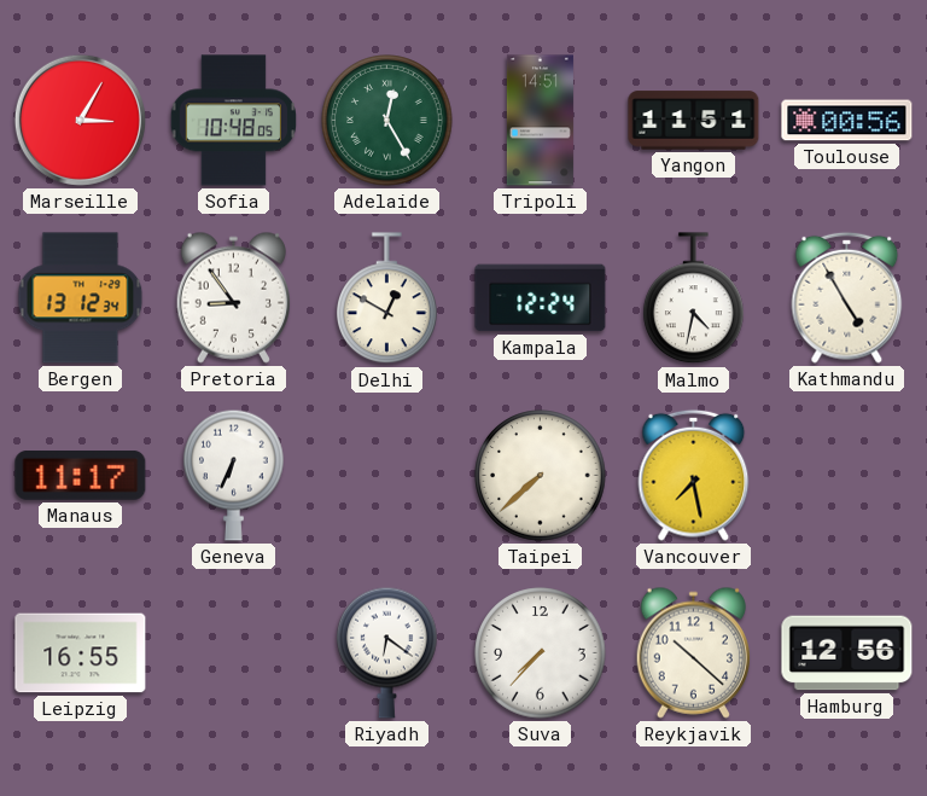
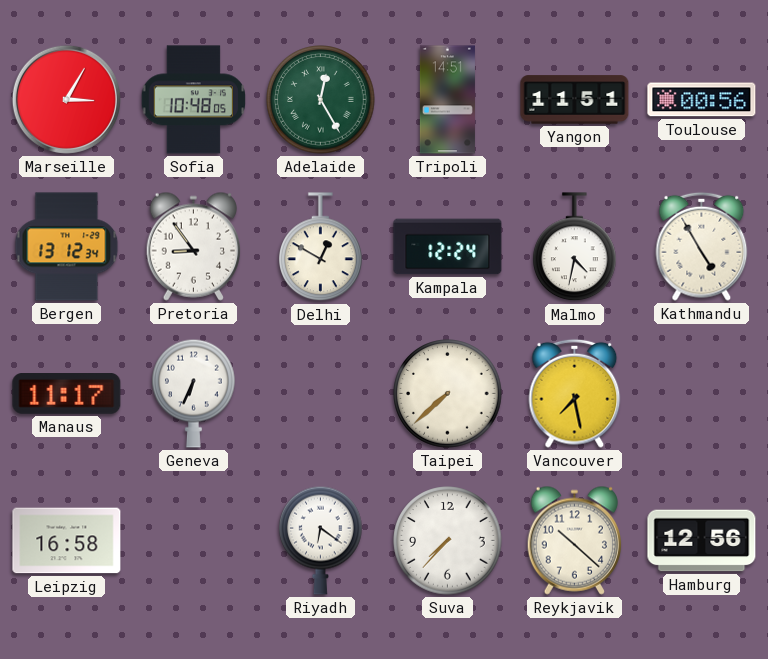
Leipzig: 16:55 -> 16:58
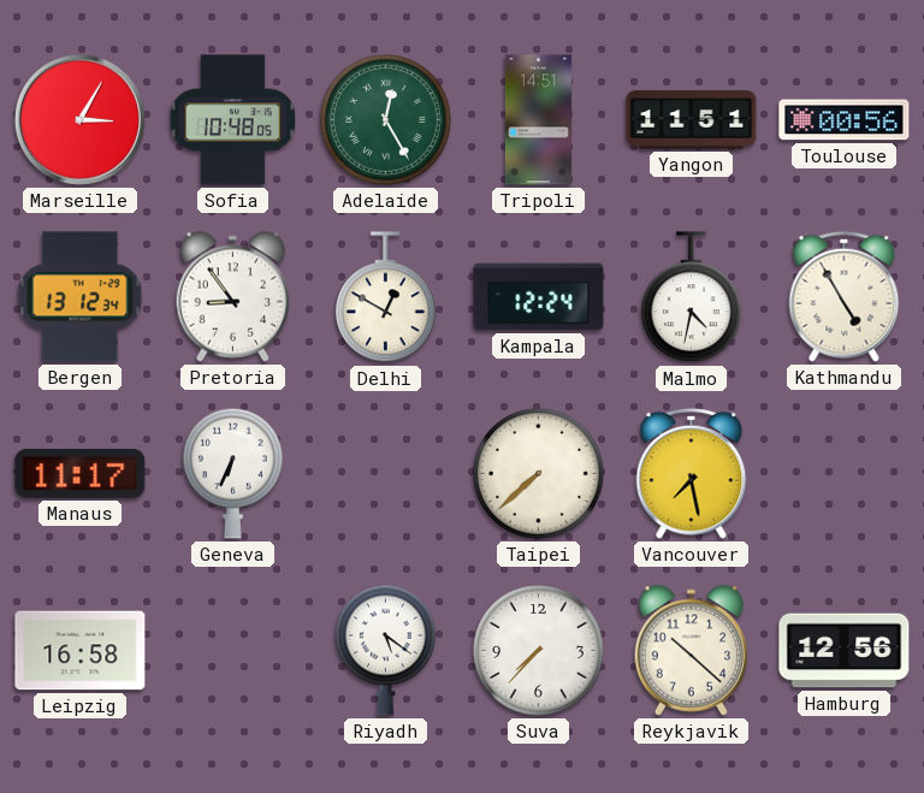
Riyadh: 6:21 -> 5:21
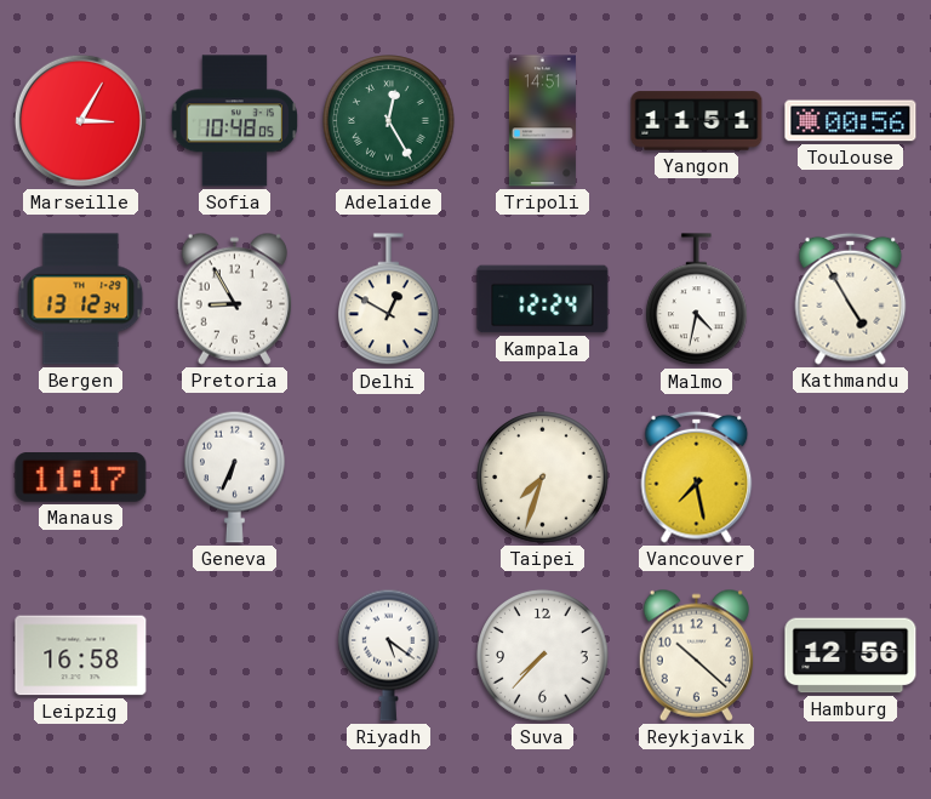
Pretoria: 8:54 -> 8:55
Taipei: 7:38 -> 7:33
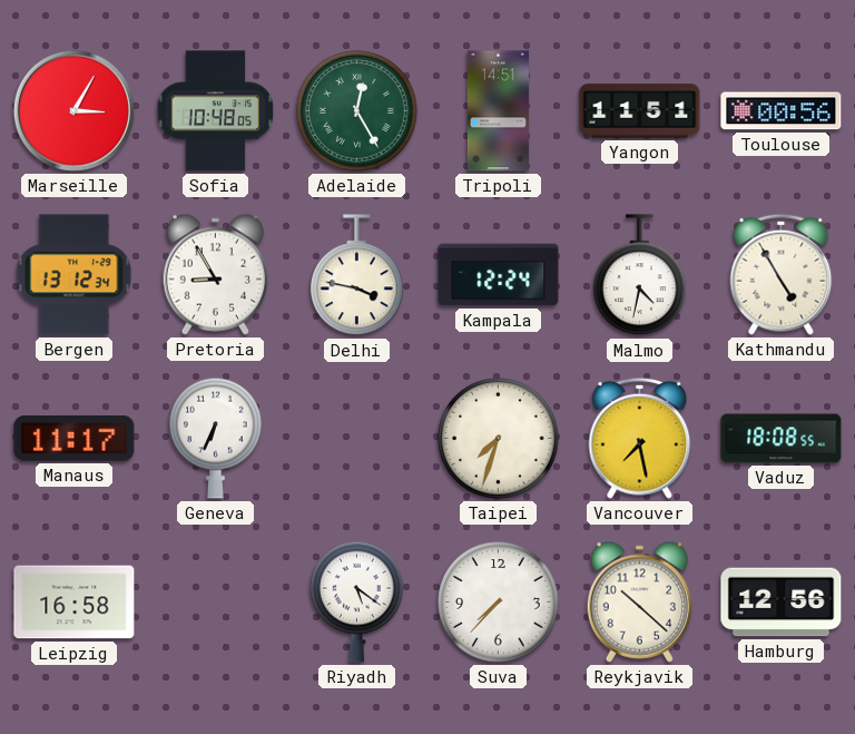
Delhi: 12:50 -> 3:47
Vaduz: none -> 18:08
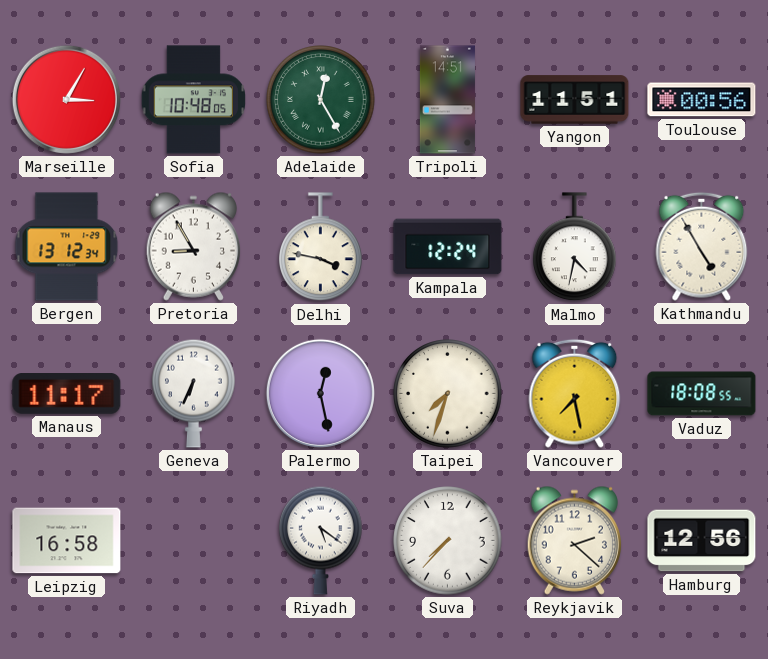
Palermo: none -> 12:28
Reykjavik: 10:22 -> 2:22
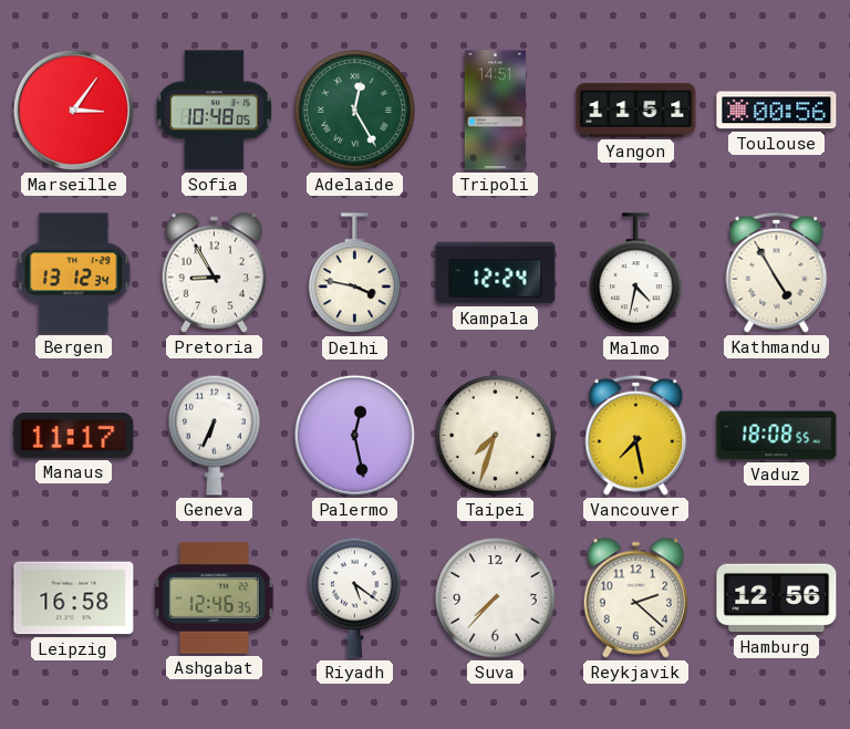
Marseille: 3:05 -> 3:06
Ashgabat: none -> 12:46
